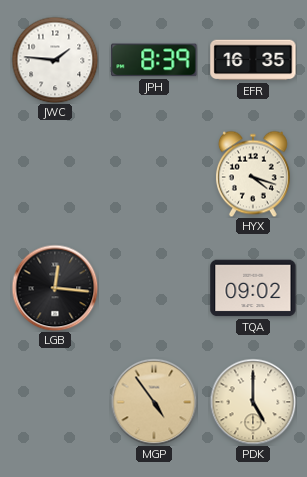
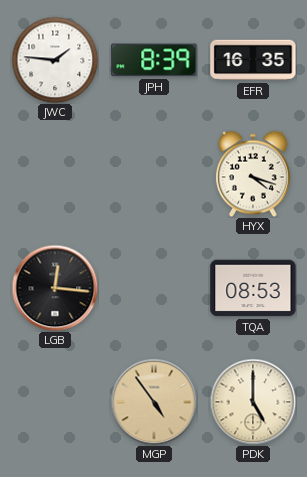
TQA: 09:02 -> 08:53
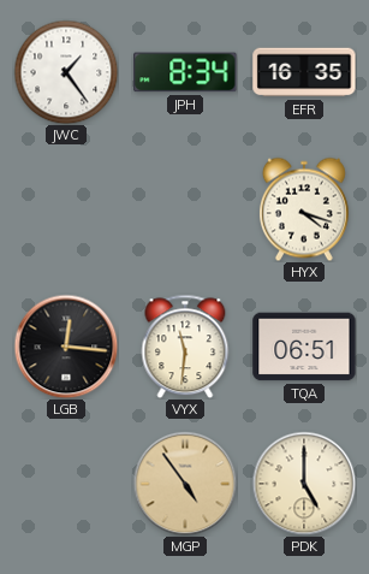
JWC: 1:46 -> 1:24
JPH: 8:39 -> 8:34
VYX: none -> 11:31
TQA: 08:53 -> 06:51
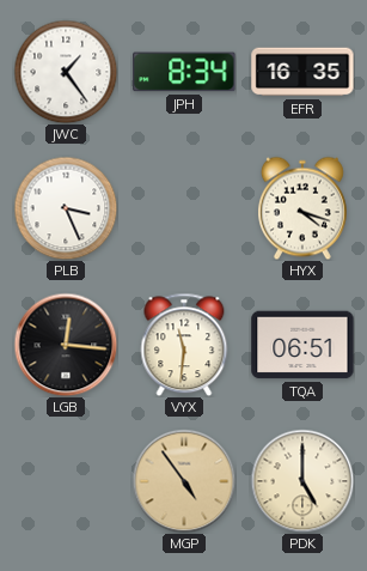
PLB: none -> 3:26
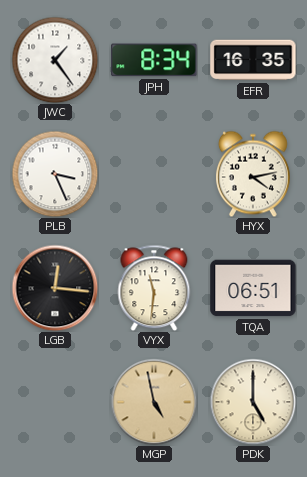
HYX: 4:18 -> 4:13
MGP: 4:54 -> 4:58
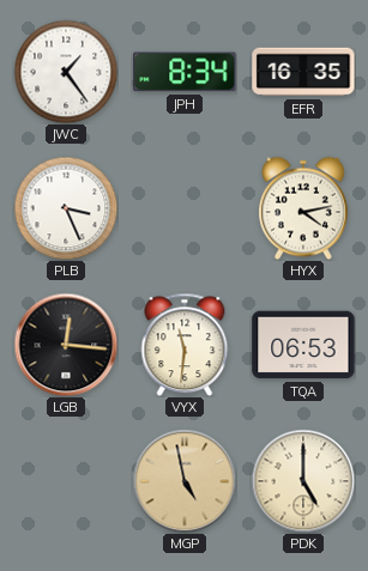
TQA: 06:51 -> 06:53
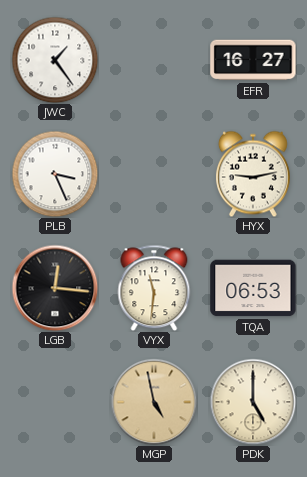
JPH: 8:34 -> none
EFR: 16:35 -> 16:27
HYX: 4:13 -> 9:13
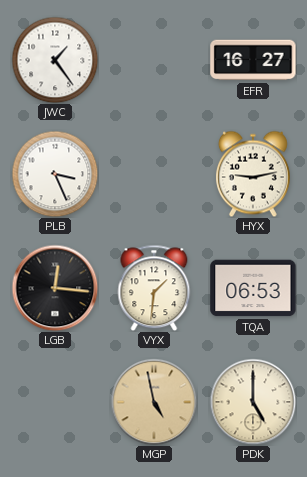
VYX: 11:31 -> 1:31
